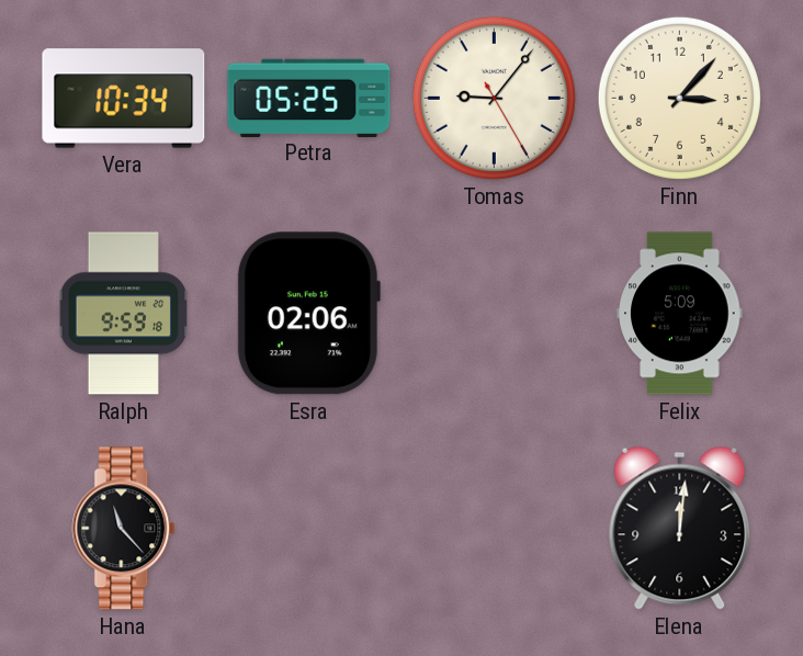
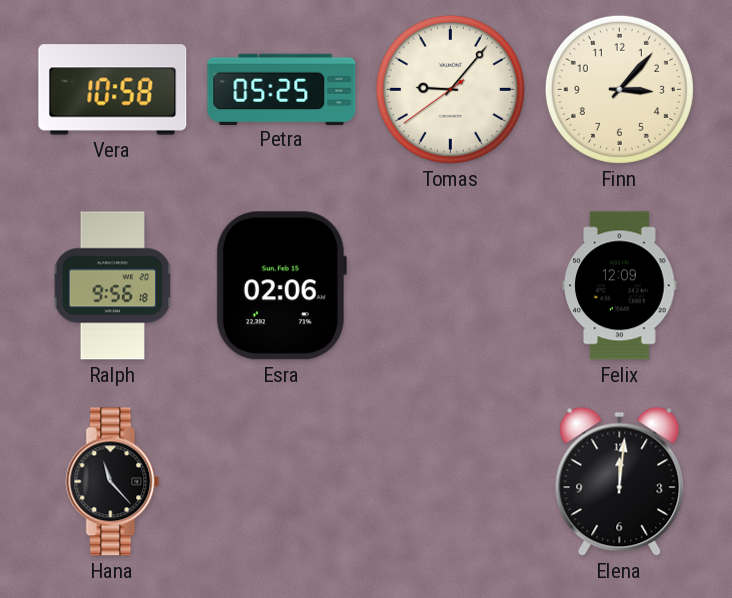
Vera: 10:34 -> 10:58
Tomas: 9:06:25 -> 9:06:39
Ralph: 9:59 -> 9:56
Felix: 5:09 -> 12:09
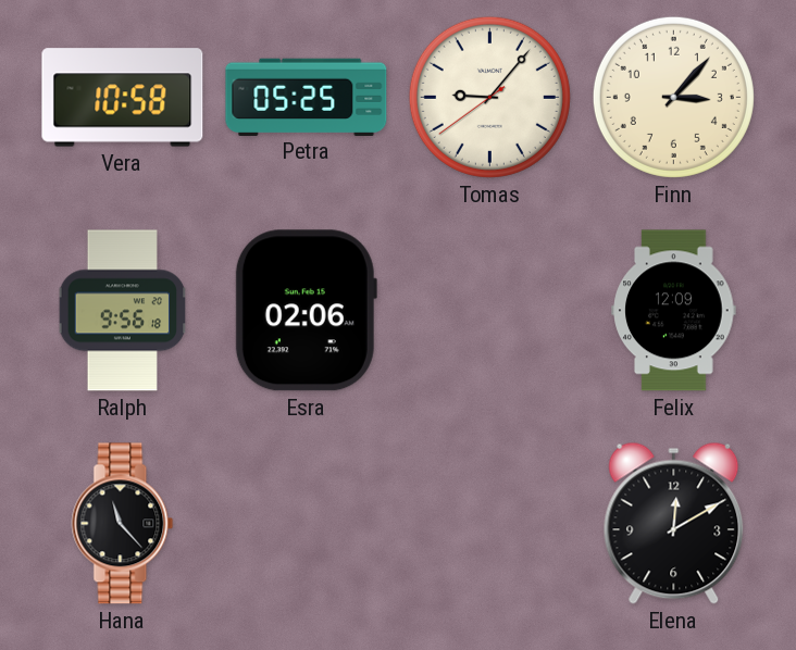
Elena: 12:01 -> 12:10
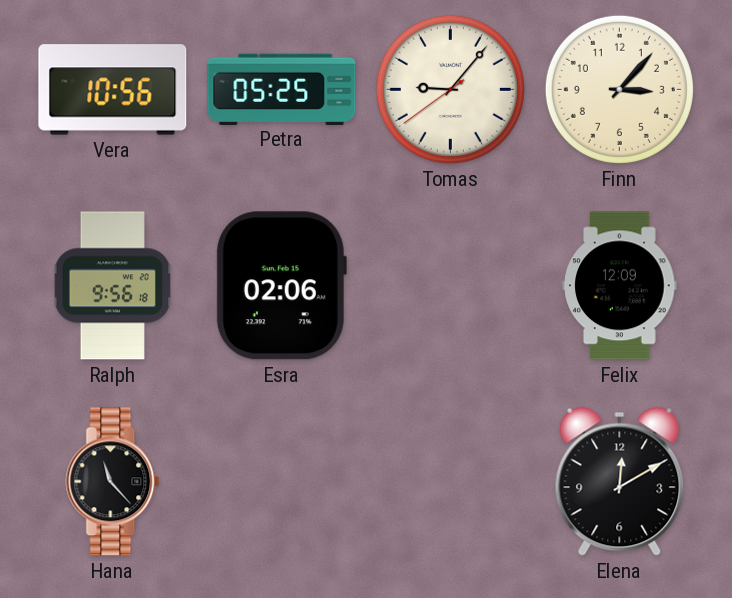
Vera: 10:58 -> 10:56
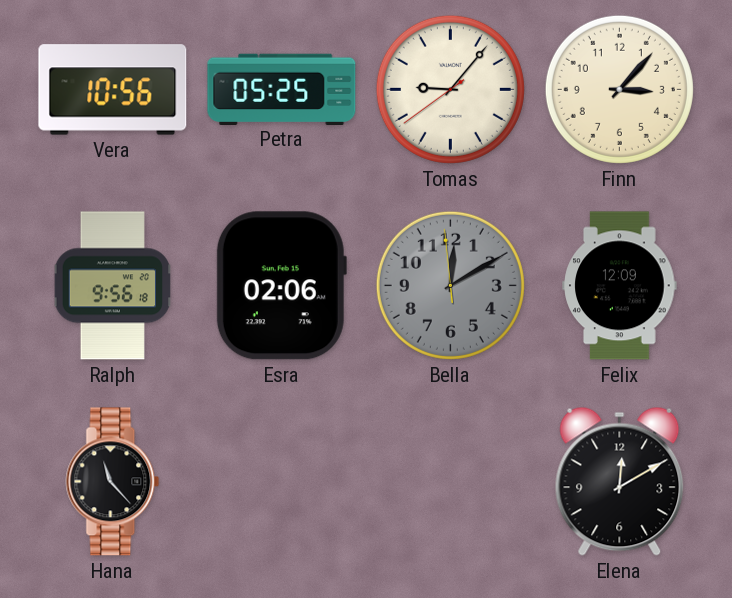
Bella: none -> 12:09
